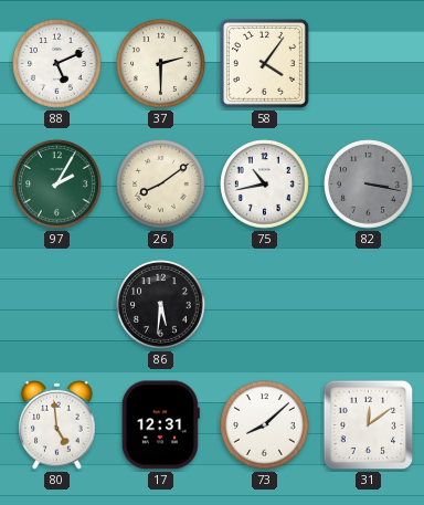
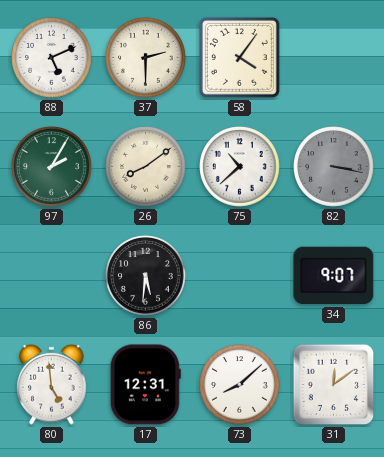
75: 10:43 -> 10:38
34: none -> 9:07
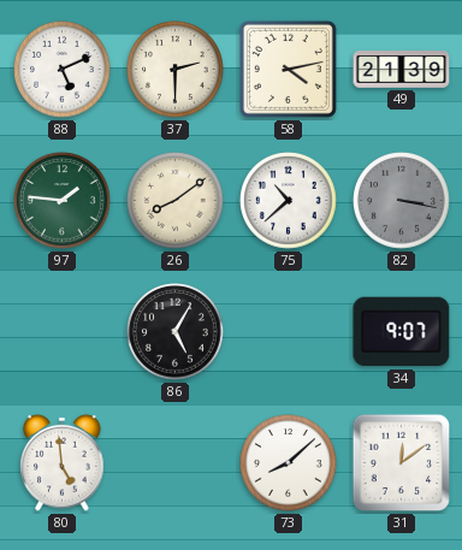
58: 4:06 -> 4:13
49: none -> 21:39
97: 2:05 -> 1:46
86: 5:31 -> 5:05
17: 12:31 -> none
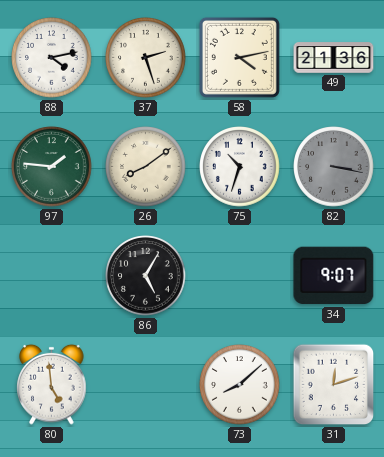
88: 5:11 -> 4:13
37: 2:30 -> 2:27
49: 21:39 -> 21:36
75: 10:38 -> 10:33
31: 12:09 -> 12:12
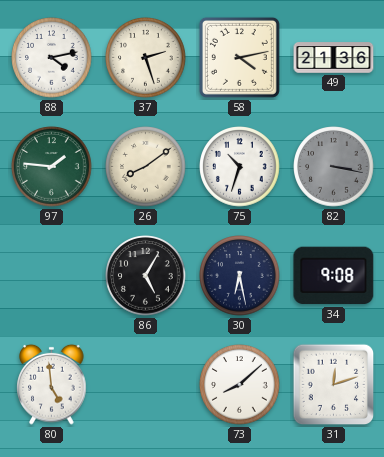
30: none -> 6:28
34: 9:07 -> 9:08
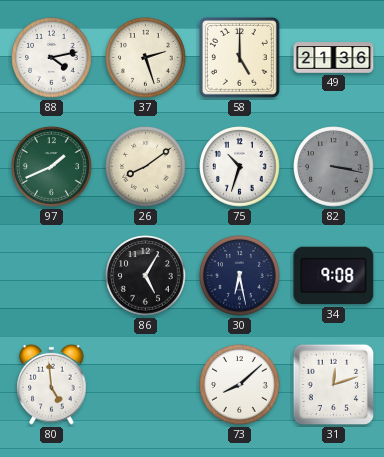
58: 4:13 -> 5:00
97: 1:46 -> 1:41
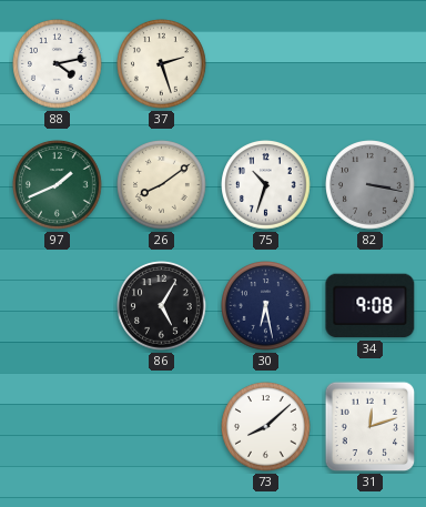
58: 5:00 -> none
49: 21:36 -> none
80: 4:59 -> none
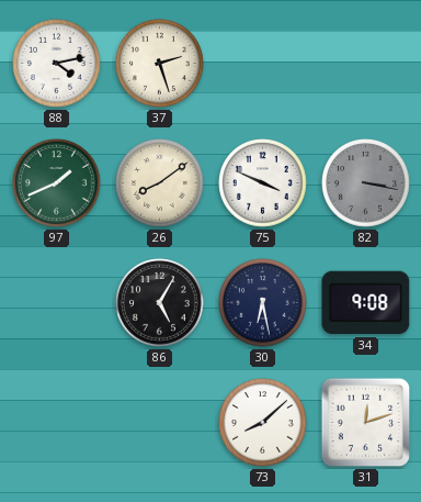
75: 10:33 -> 3:49
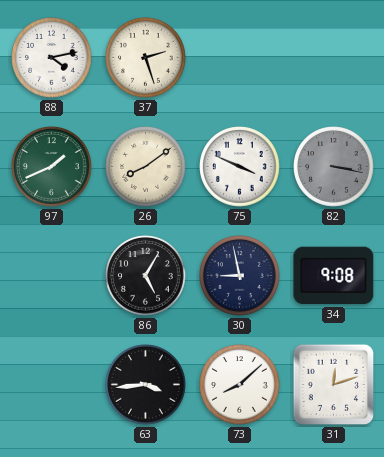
30: 6:28 -> 8:58
63: none -> 3:44
